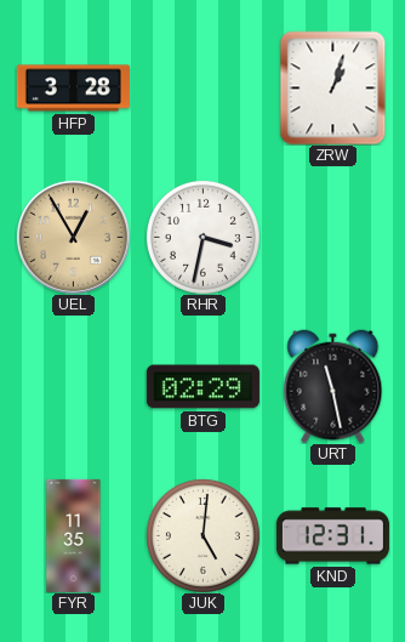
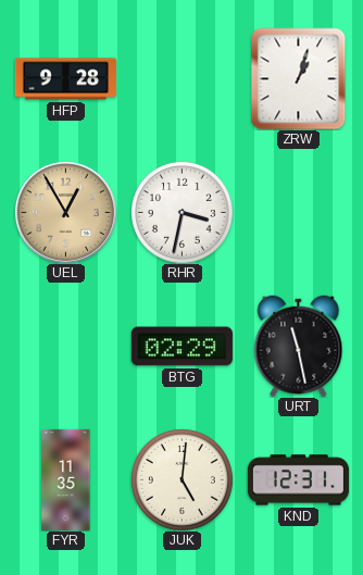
HFP: 3:28 -> 9:28
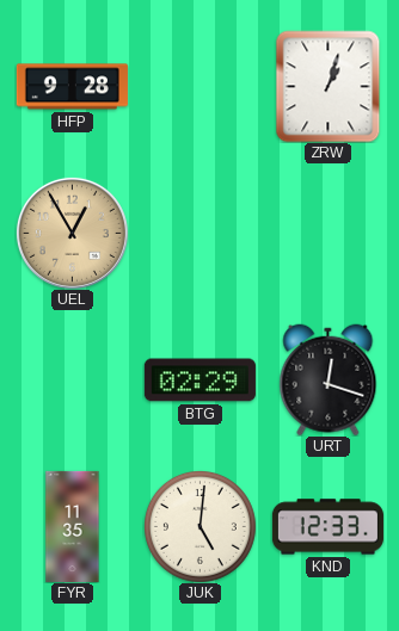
RHR: 3:32 -> none
URT: 11:28 -> 12:18
KND: 12:31 -> 12:33
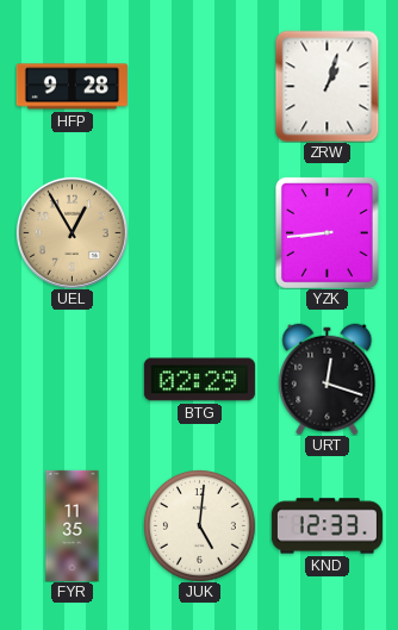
YZK: none -> 8:44
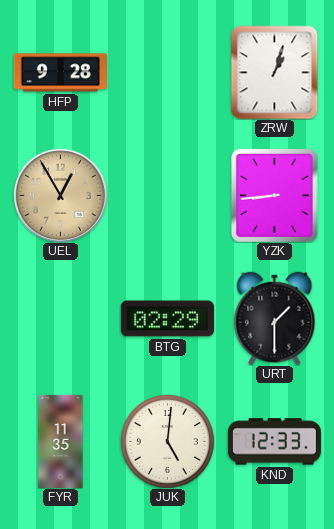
URT: 12:18 -> 1:30
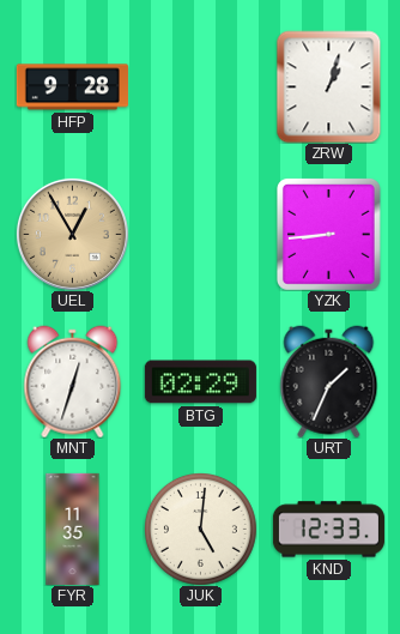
MNT: none -> 12:33
URT: 1:30 -> 1:34
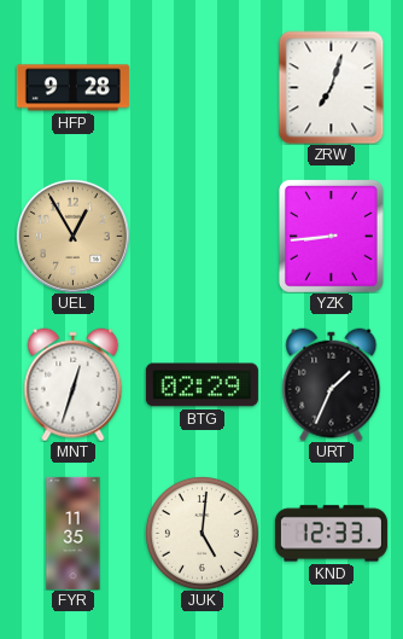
ZRW: 1:03 -> 7:03
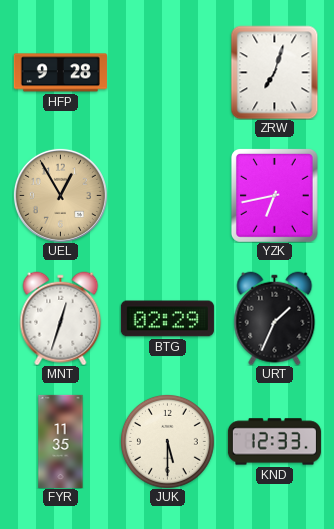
YZK: 8:44 -> 6:43
JUK: 5:01 -> 5:30
